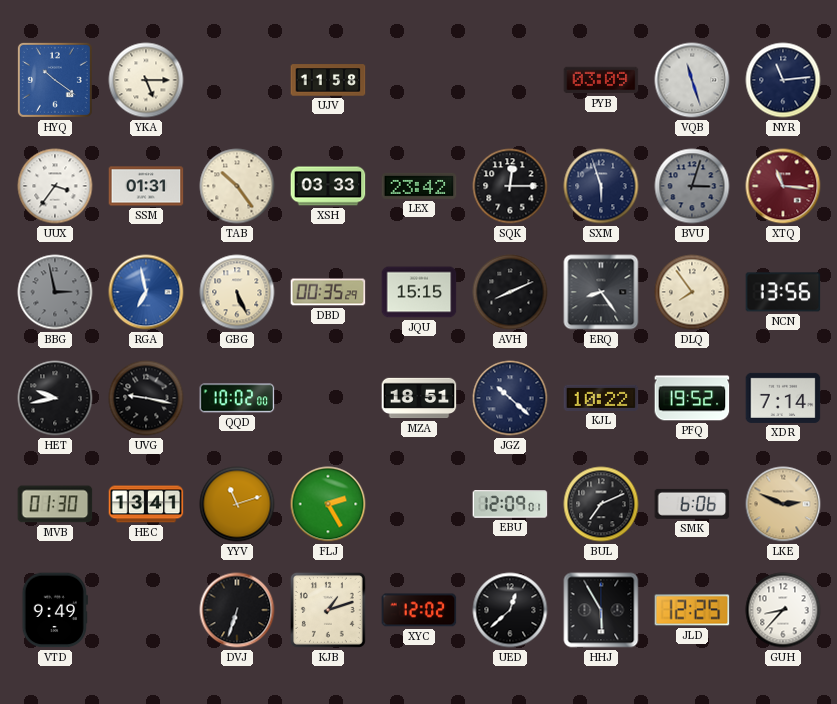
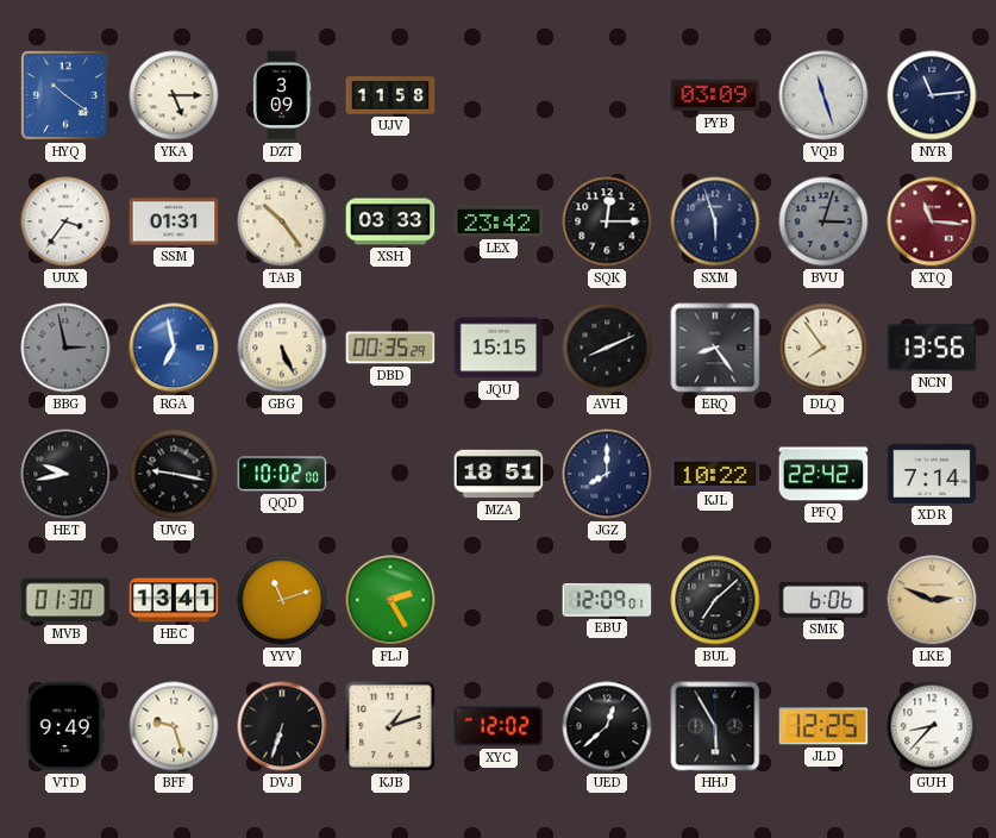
DZT: none -> 3:09
JGZ: 10:22 -> 8:00
PFQ: 19:52 -> 22:42
BUL: 7:11 -> 7:08
BFF: none -> 9:27
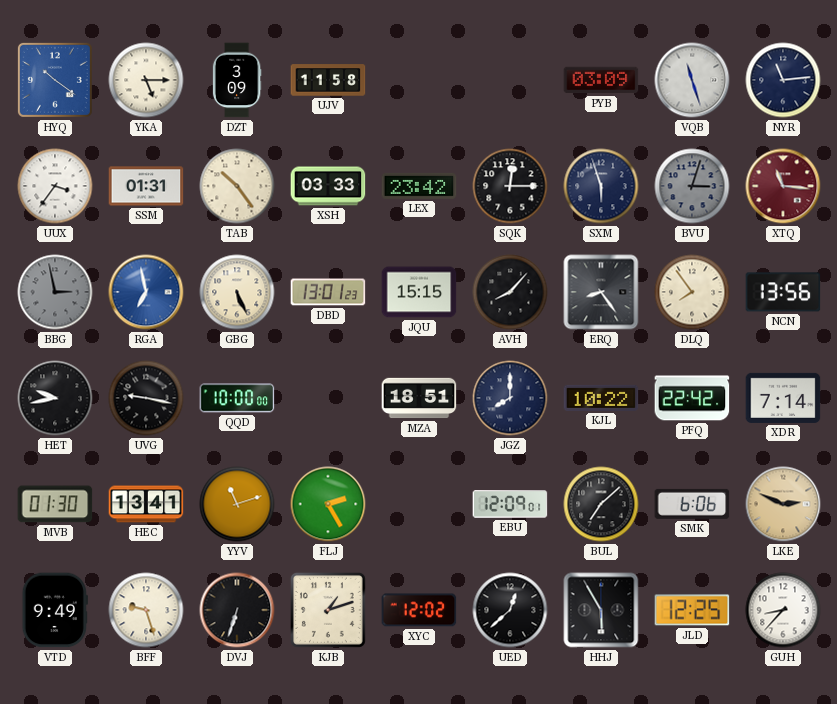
DBD: 00:35 -> 13:01
AVH: 8:11 -> 8:07
QQD: 10:02 -> 10:00
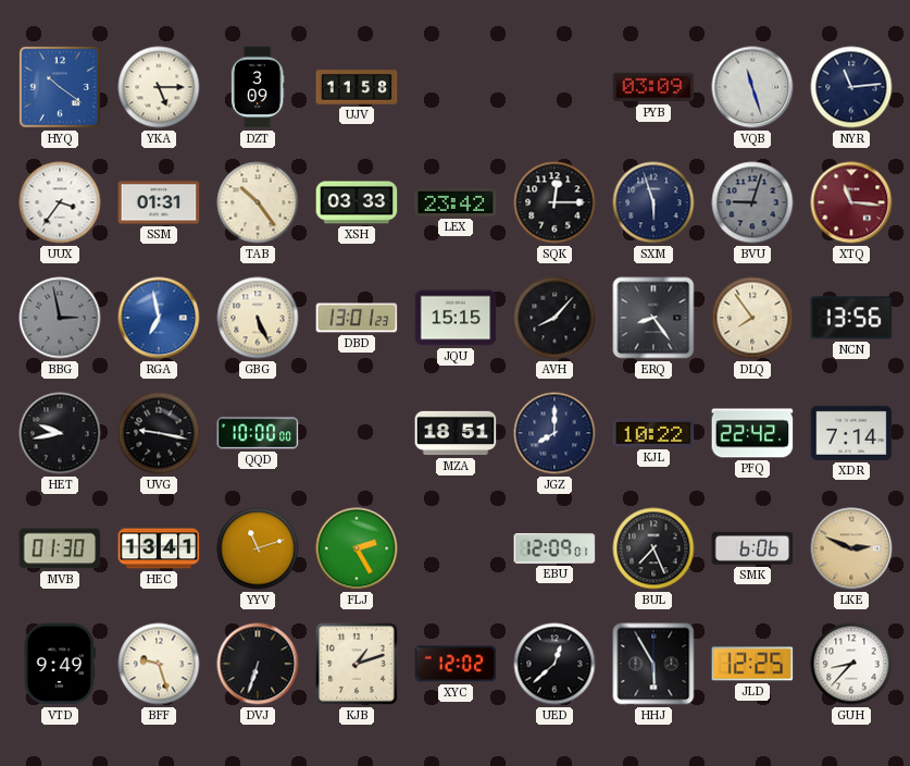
BVU: 3:03 -> 9:03
BUL: 7:08 -> 7:26
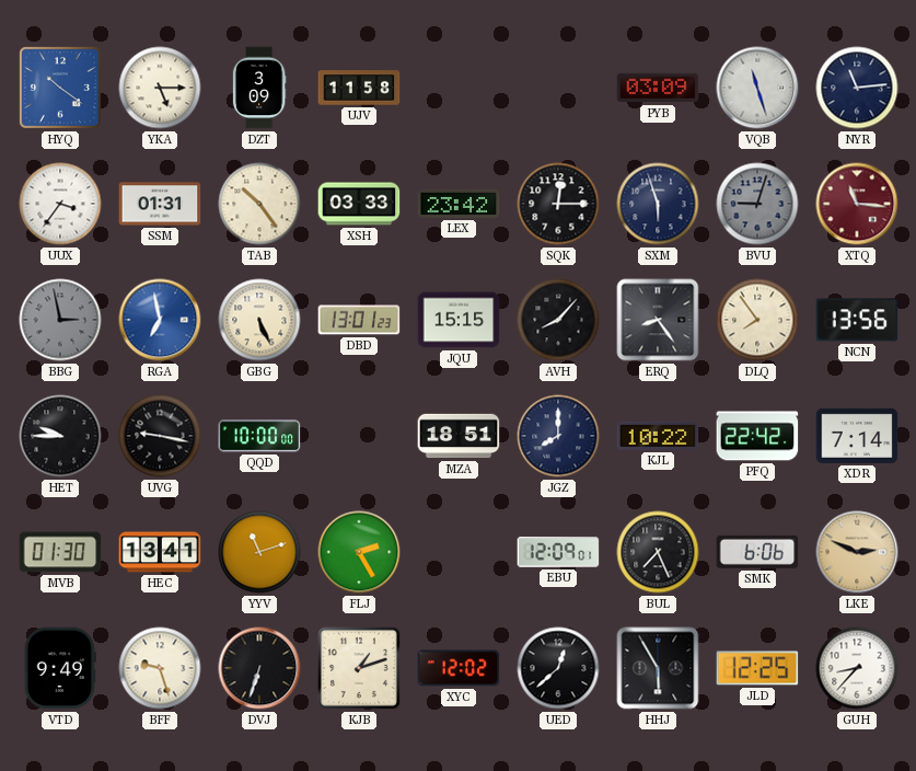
HET: 9:43 -> 9:45
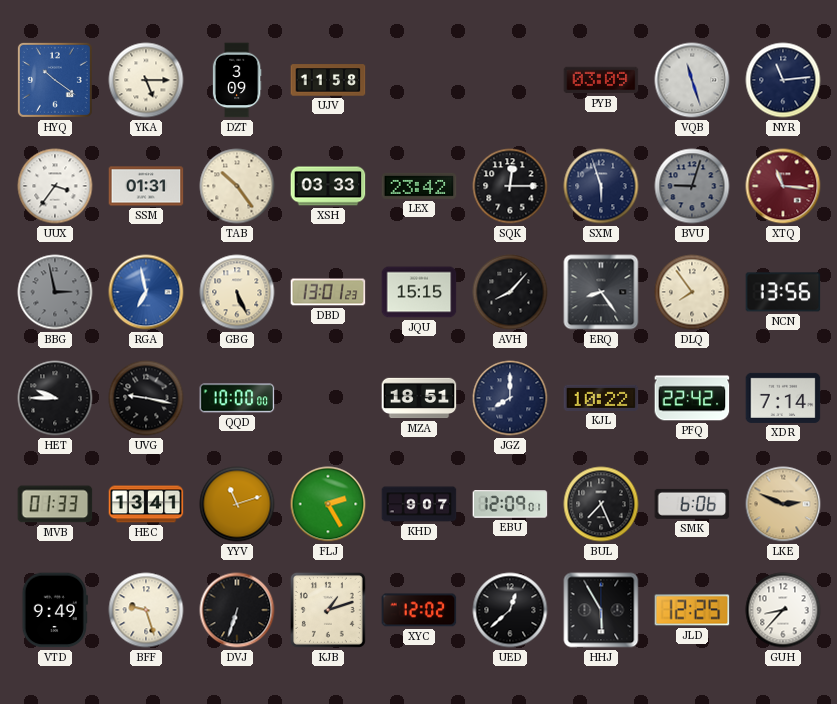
MVB: 01:30 -> 01:33
KHD: none -> 9:07
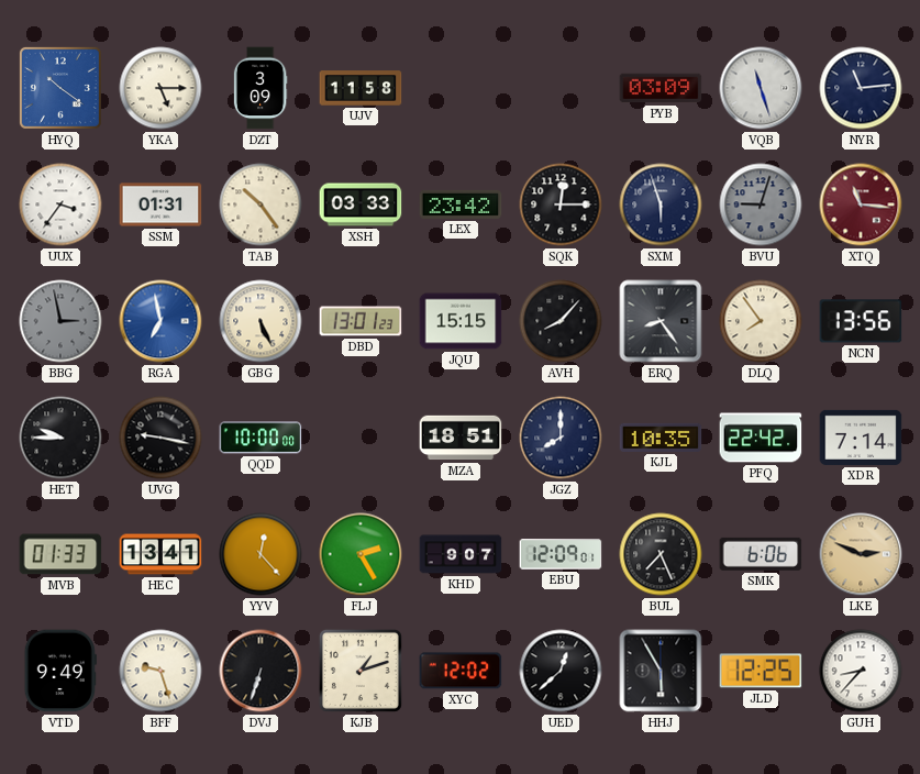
KJL: 10:22 -> 10:35
YYV: 11:12 -> 12:23
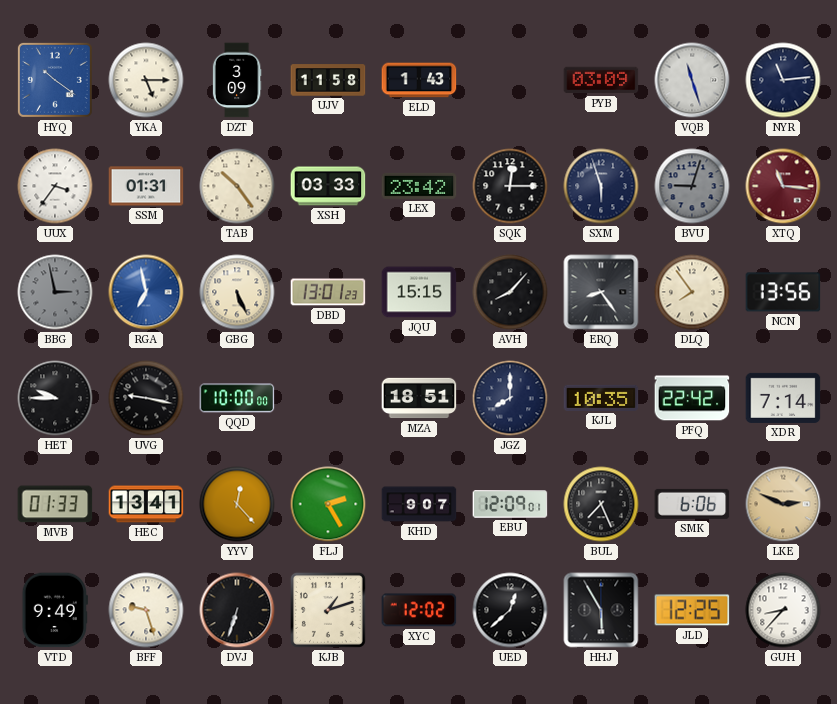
ELD: none -> 1:43
